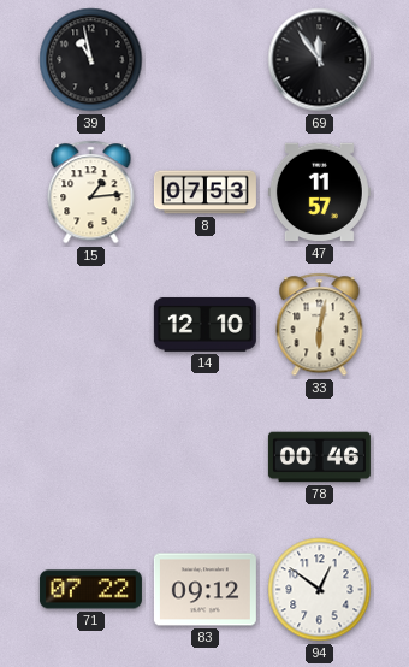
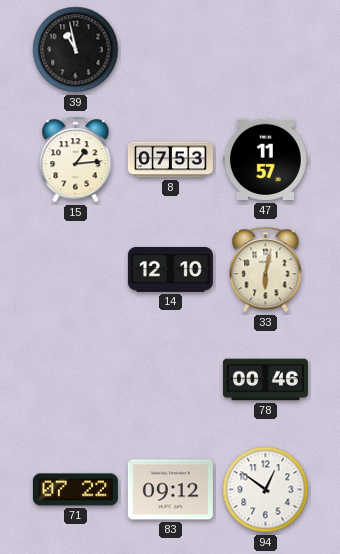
69: 11:54 -> none
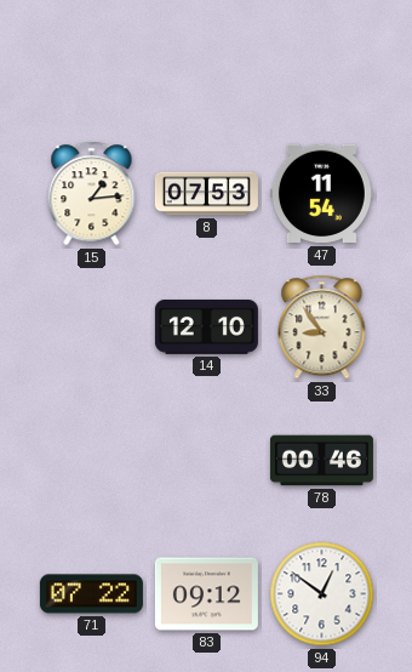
39: 10:58 -> none
47: 11:57 -> 11:54
33: 6:02 -> 8:54
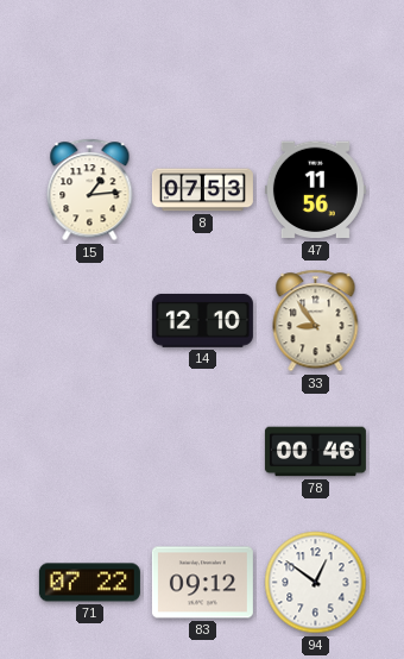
47: 11:54 -> 11:56
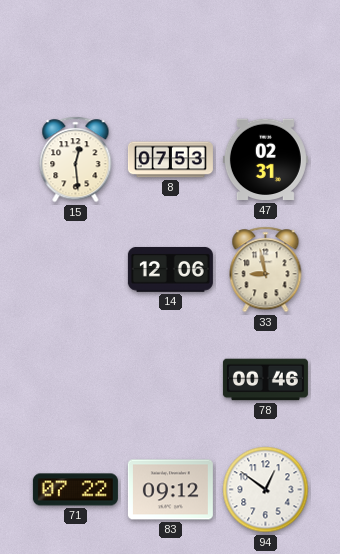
15: 1:14 -> 12:29
47: 11:56 -> 02:31
14: 12:10 -> 12:06
33: 8:54 -> 8:58
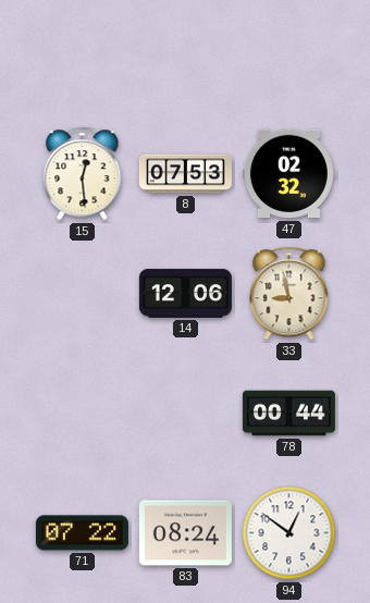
47: 02:31 -> 02:32
78: 00:46 -> 00:44
83: 09:12 -> 08:24
